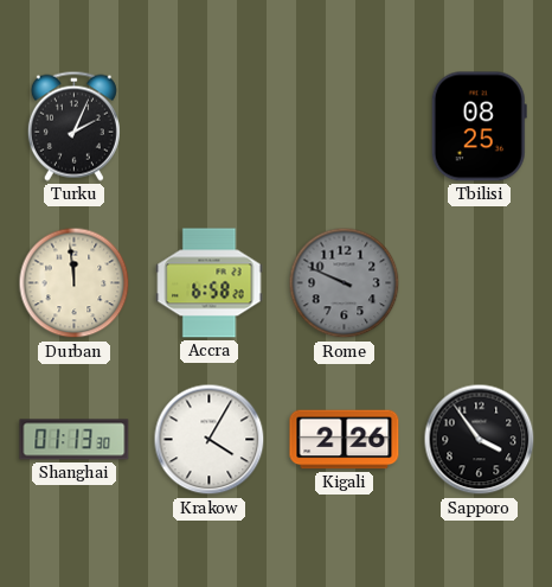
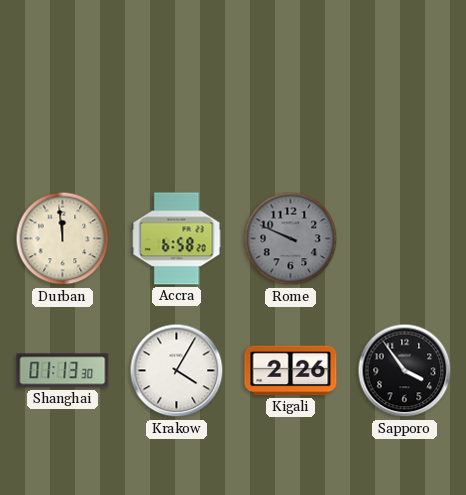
Turku: 2:04 -> none
Tbilisi: 08:25 -> none
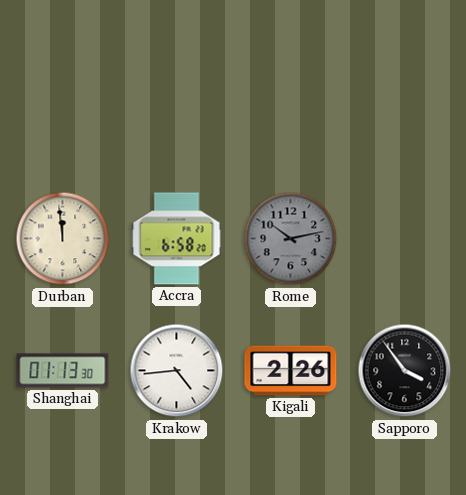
Rome: 9:49 -> 10:13
Krakow: 4:05 -> 4:44
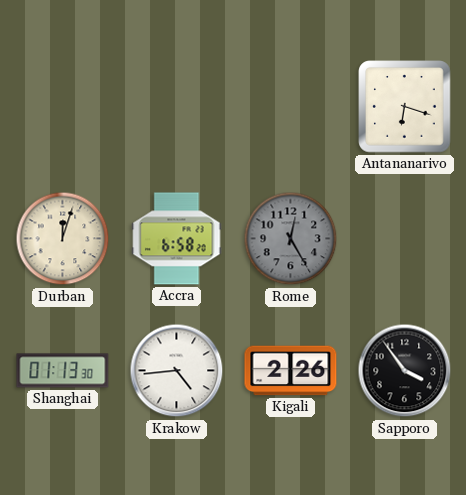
Antananarivo: none -> 6:18
Durban: 11:59 -> 12:03
Rome: 10:13 -> 12:25
